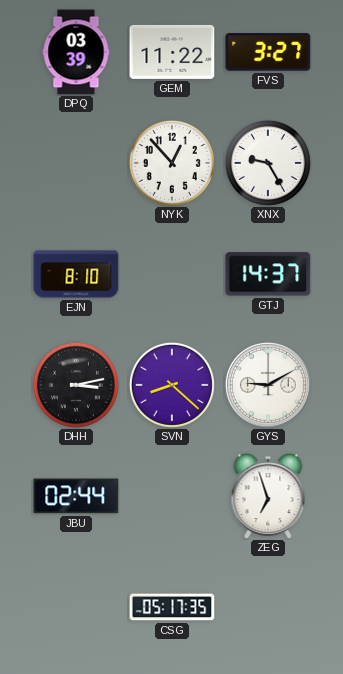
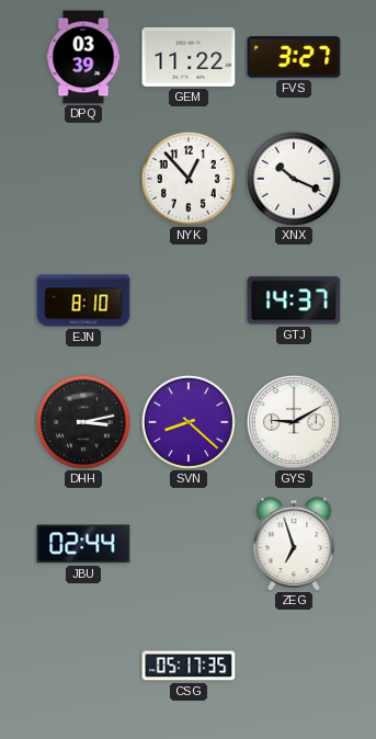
XNX: 9:25 -> 10:19
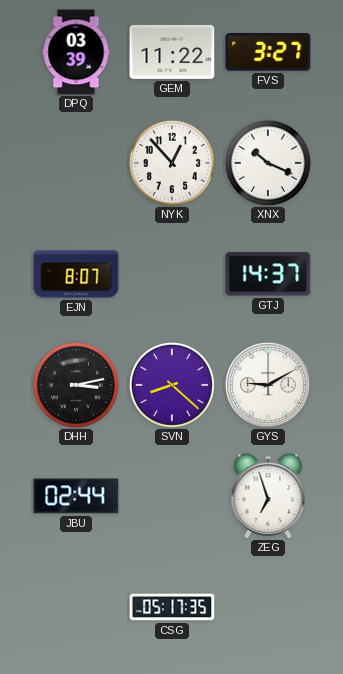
EJN: 8:10 -> 8:07
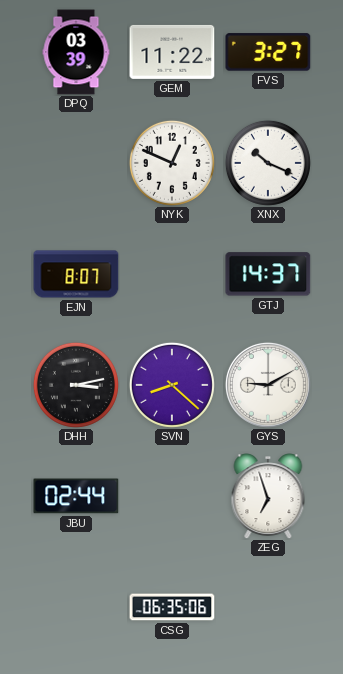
NYK: 12:53 -> 12:49
CSG: 05:17 -> 06:35
